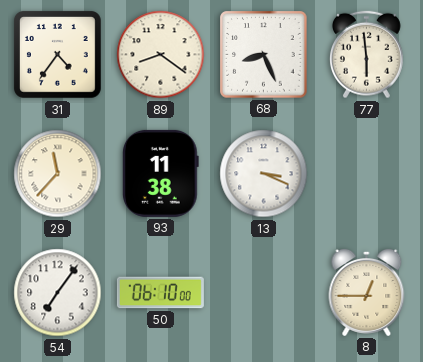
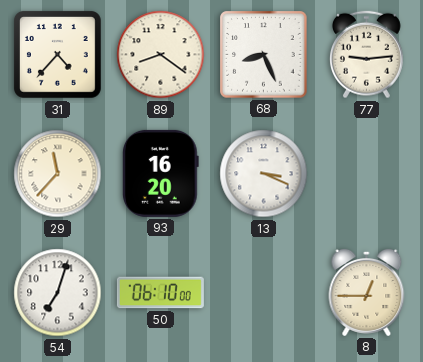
31: 4:36 -> 4:37
77: 5:59 -> 9:14
93: 11:38 -> 16:20
54: 7:06 -> 7:03
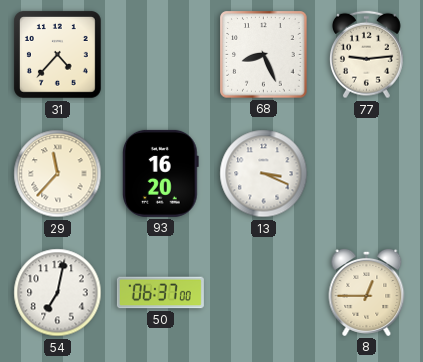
89: 8:21 -> none
54: 7:03 -> 7:02
50: 06:10 -> 06:37
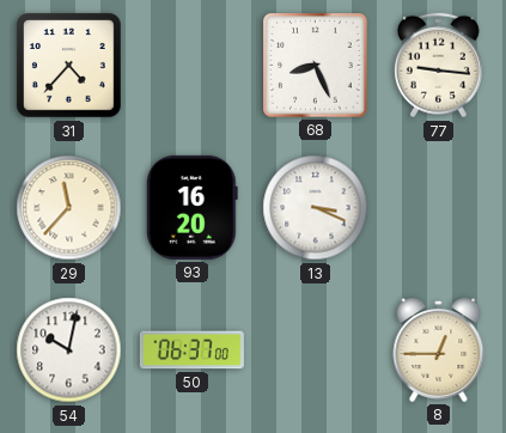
77: 9:14 -> 9:16
54: 7:02 -> 10:02
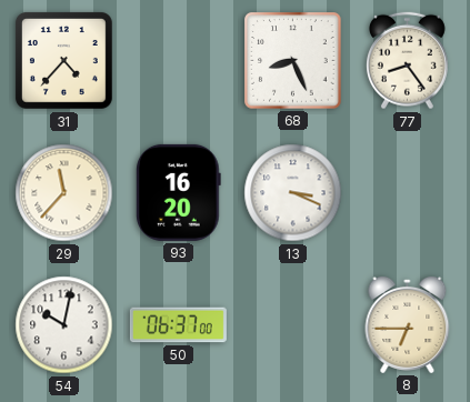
77: 9:16 -> 8:24
8: 12:45 -> 6:45
